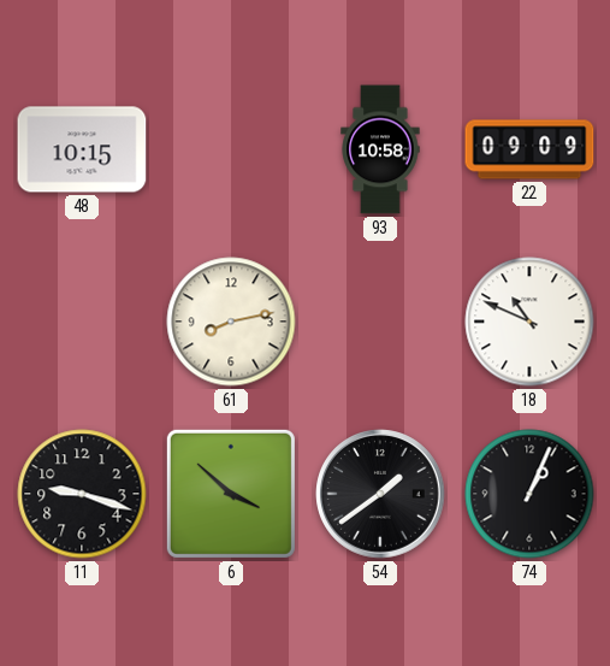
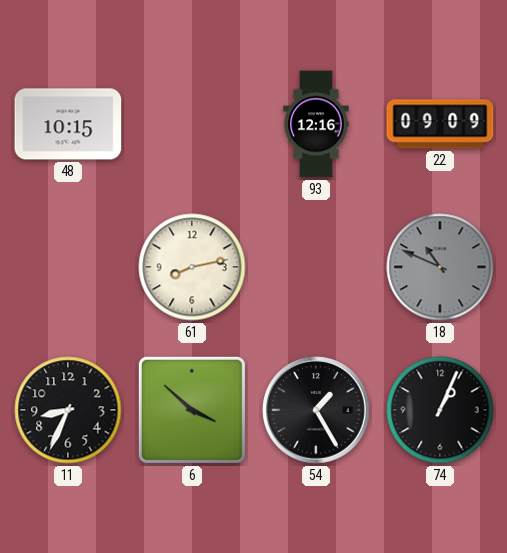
93: 10:58 -> 12:16
18 dial: white -> grey
11: 9:18 -> 8:34
54: 1:39 -> 1:25
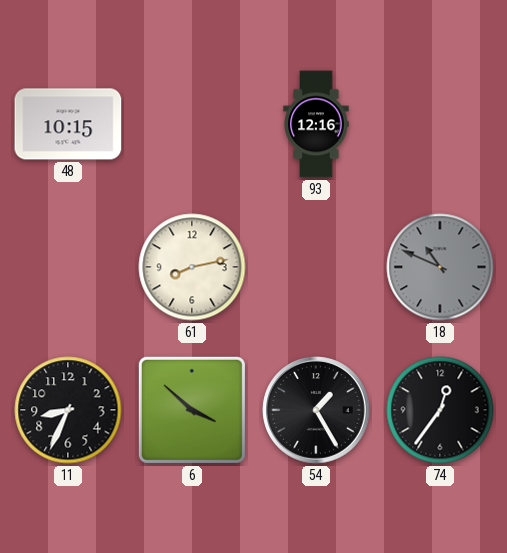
22: 09:09 -> none
74: 1:04 -> 12:36
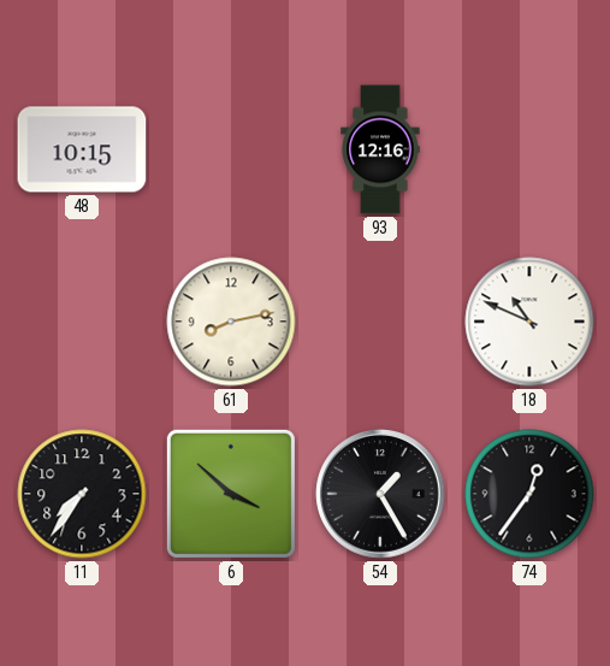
18 dial: grey -> white
11: 8:34 -> 7:36
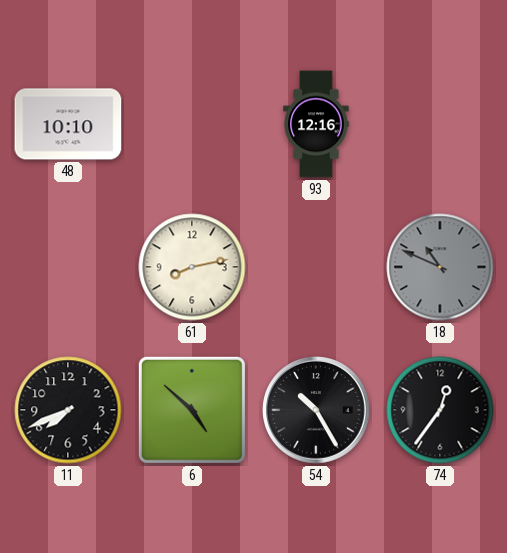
48: 10:15 -> 10:10
18 dial: white -> grey
11: 7:36 -> 7:41
6: 3:52 -> 4:52
54: 1:25 -> 10:25
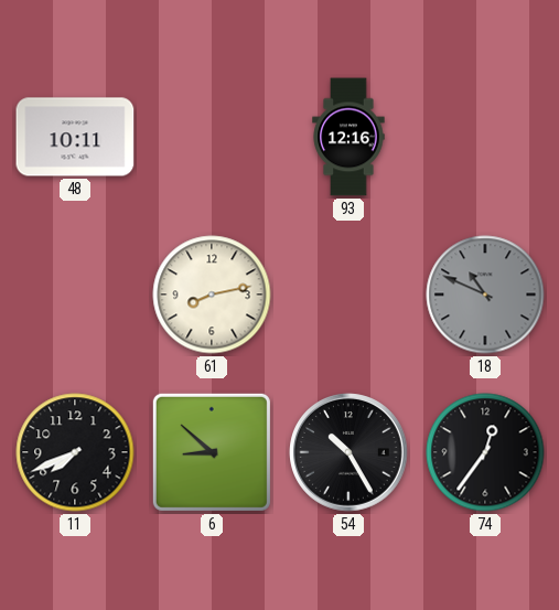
48: 10:10 -> 10:11
6: 4:52 -> 8:52
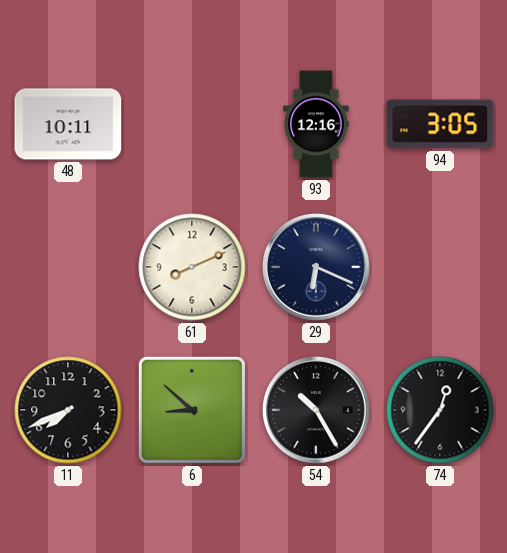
94: none -> 3:05
61: 8:13 -> 8:11
29: none -> 6:19
18: 10:49 -> none
